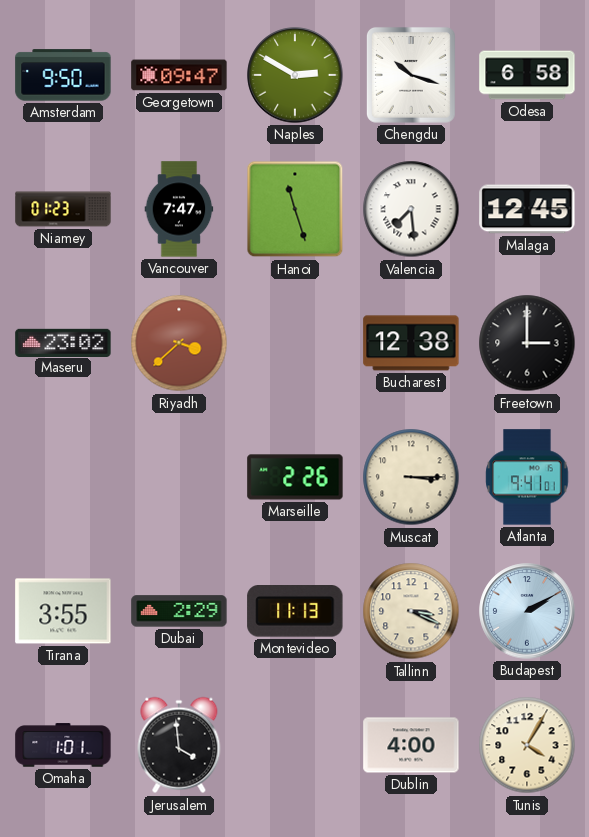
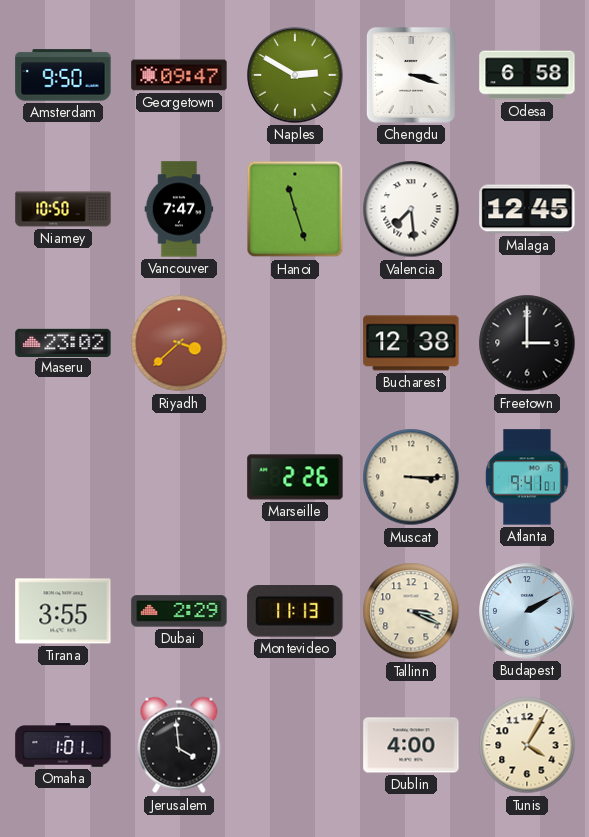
Chengdu: 10:18 -> 3:18
Niamey: 01:23 -> 10:50
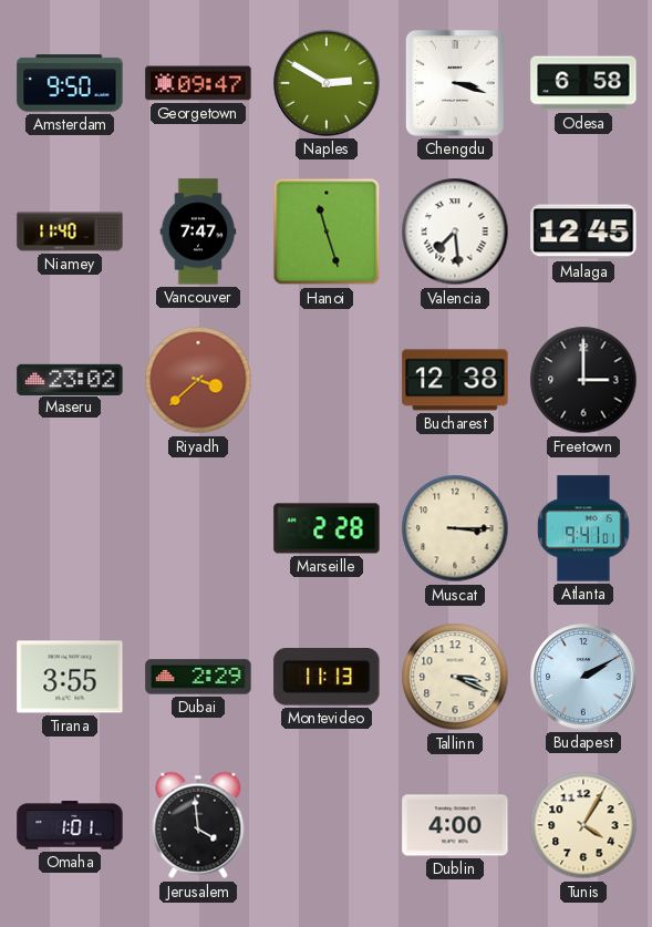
Niamey: 10:50 -> 11:40
Marseille: 2:26 -> 2:28
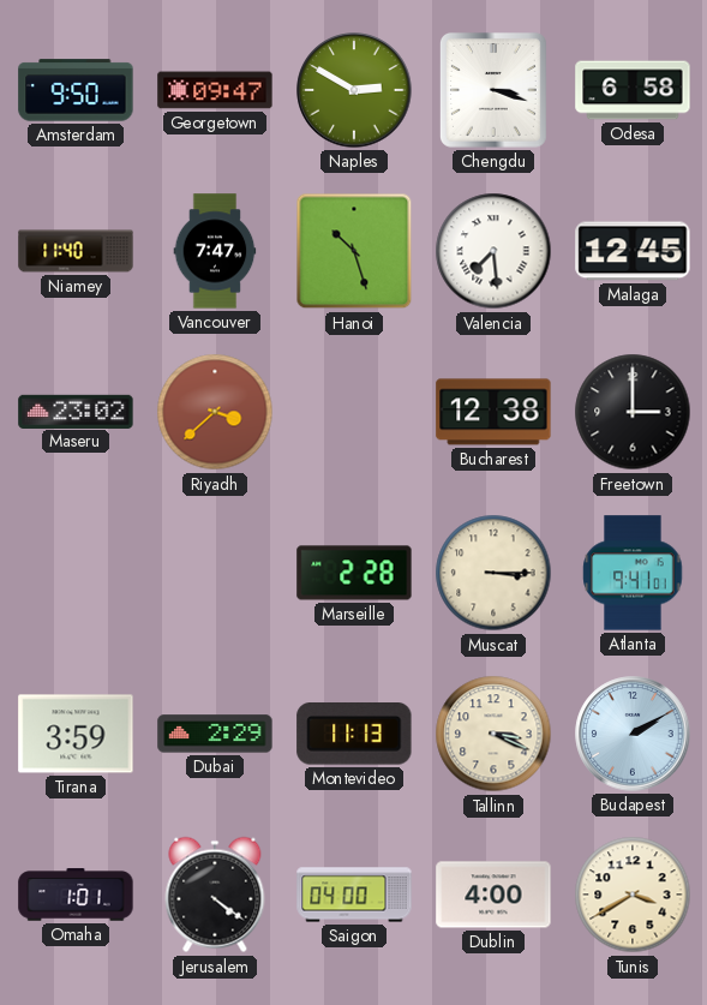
Hanoi: 11:27 -> 10:27
Tirana: 3:55 -> 3:59
Jerusalem: 3:59 -> 4:21
Saigon: none -> 04:00
Tunis: 4:05 -> 3:40
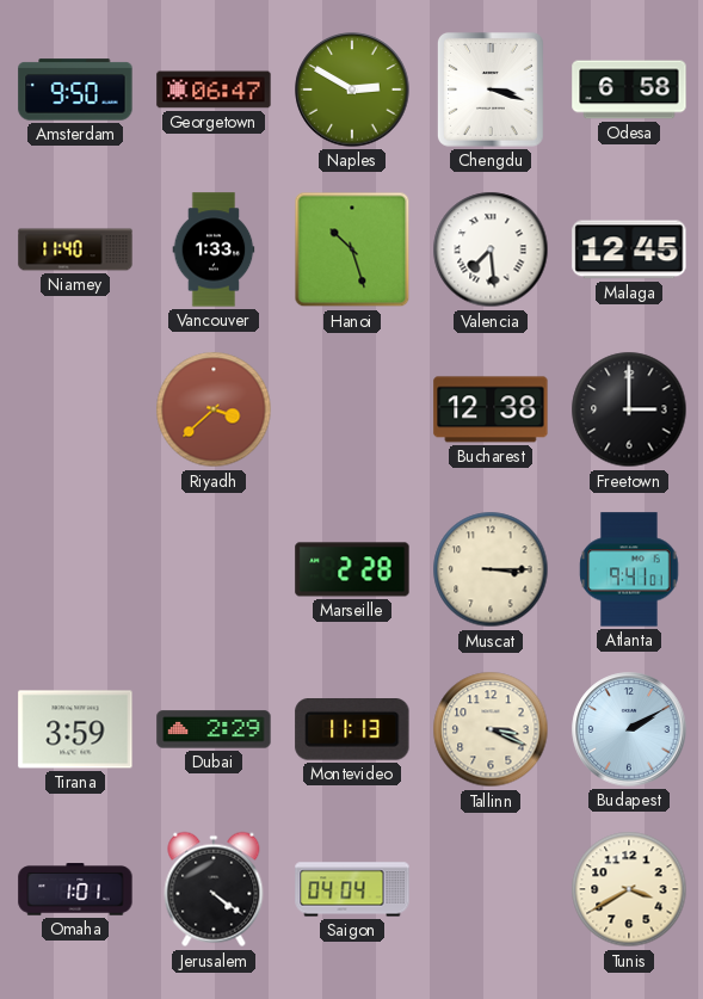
Georgetown: 09:47 -> 06:47
Vancouver: 7:47 -> 1:33
Maseru: 23:02 -> none
Saigon: 04:00 -> 04:04
Dublin: 4:00 -> none
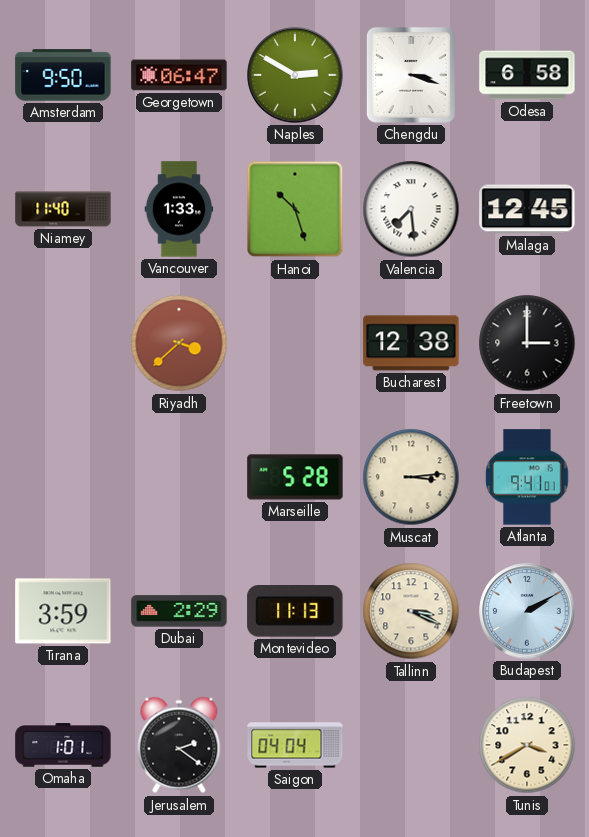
Marseille: 2:28 -> 5:28
Muscat: 3:15 -> 3:14
Jerusalem: 4:21 -> 2:21
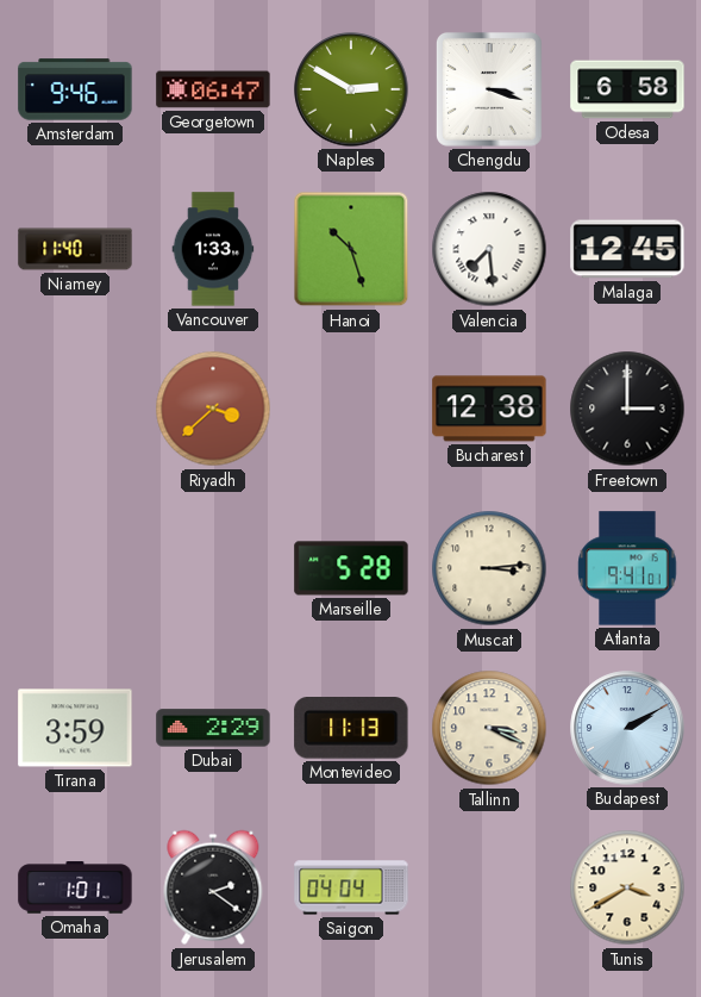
Amsterdam: 9:50 -> 9:46
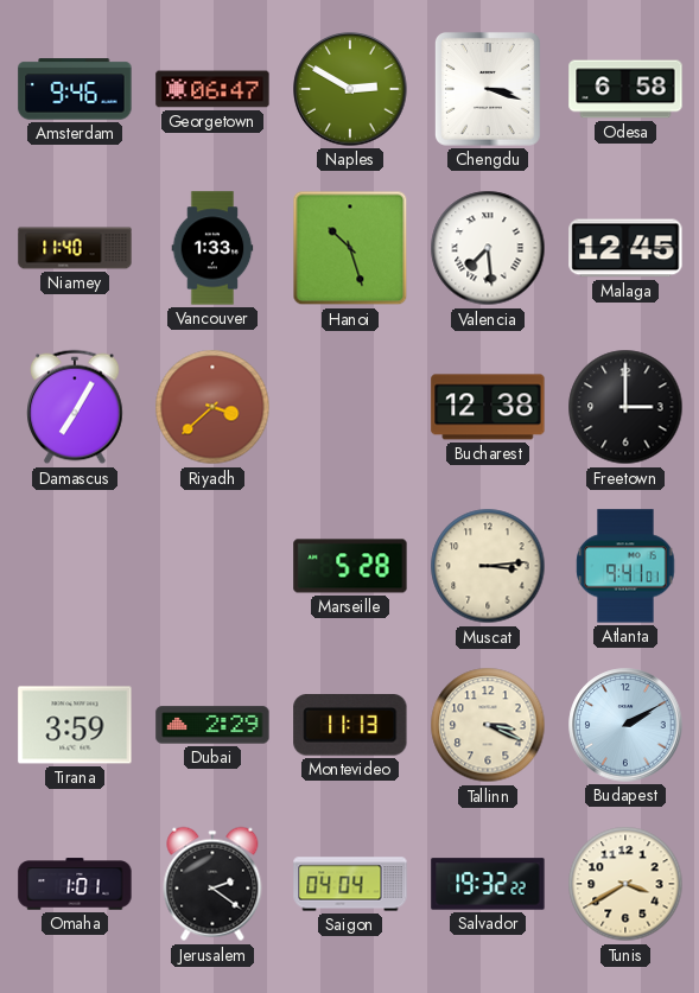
Damascus: none -> 7:05
Salvador: none -> 19:32
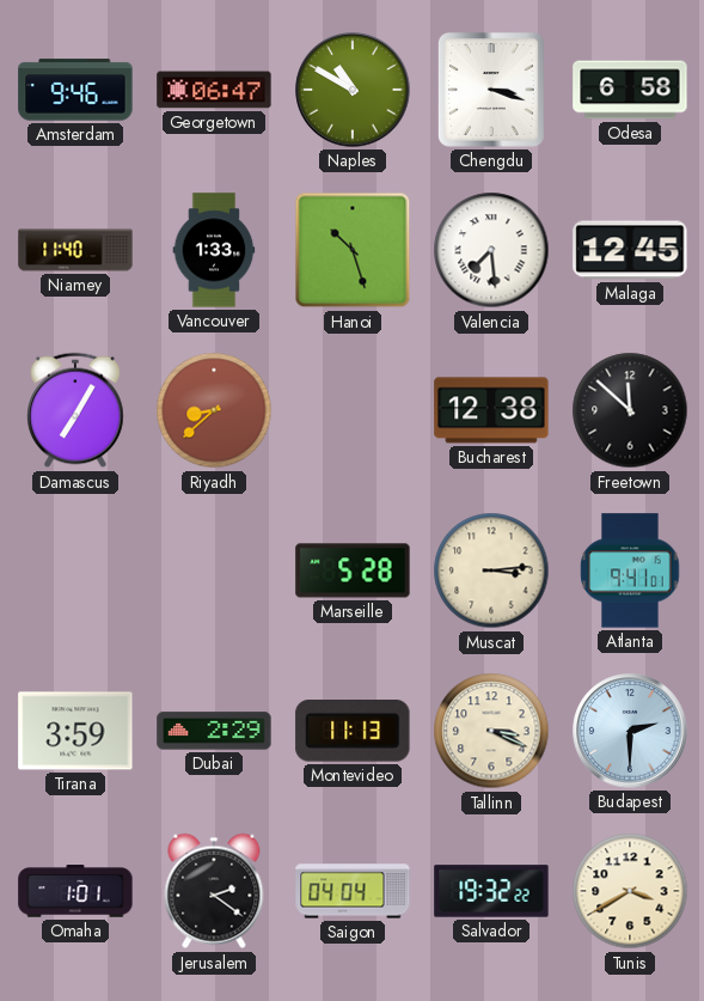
Naples: 2:50 -> 10:50
Riyadh: 3:38 -> 8:38
Freetown: 3:00 -> 11:52
Budapest: 2:10 -> 2:30
